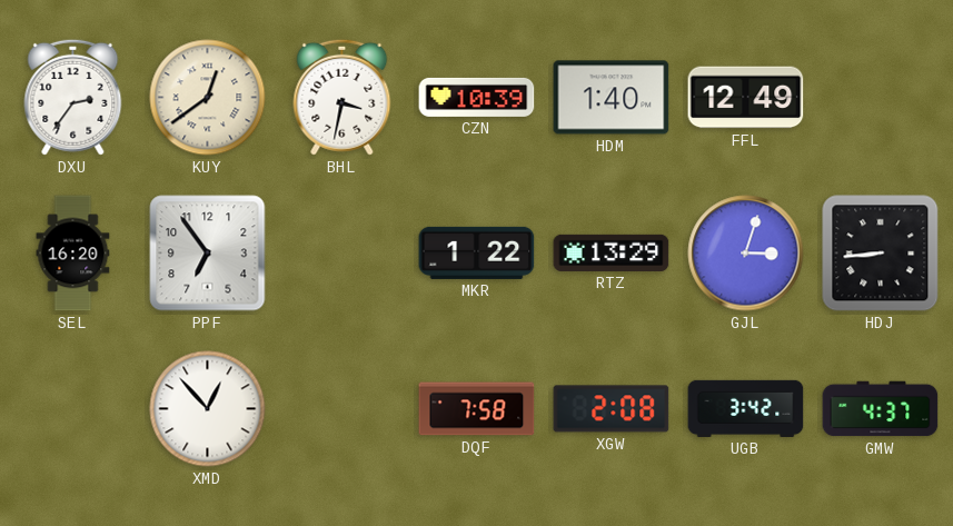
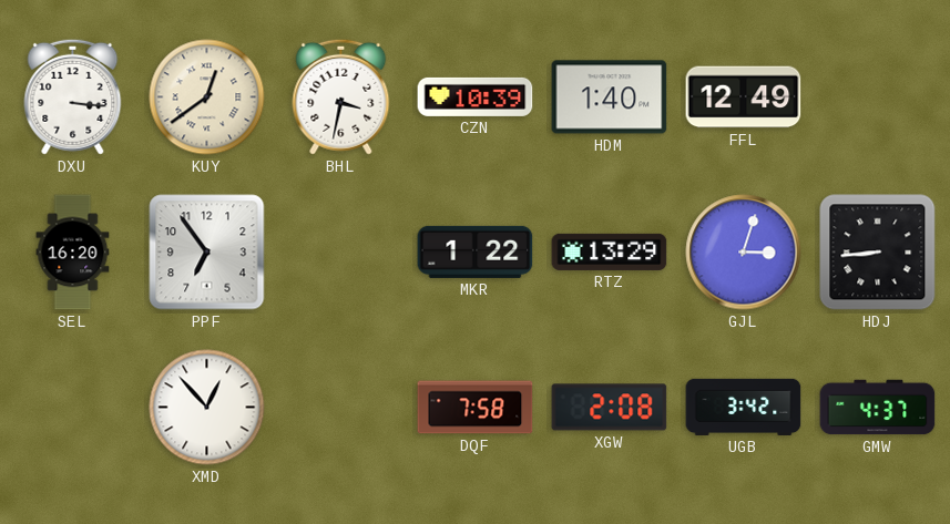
DXU: 2:36 -> 3:16
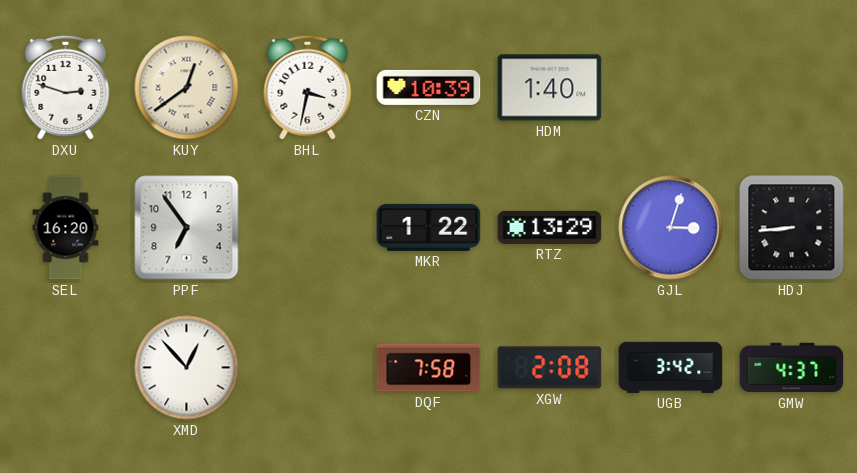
DXU: 3:16 -> 2:48
FFL: 12:49 -> none
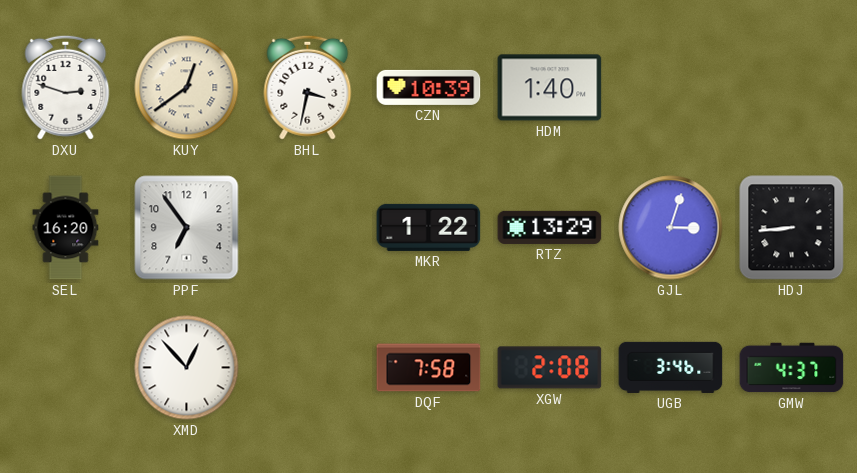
UGB: 3:42 -> 3:46
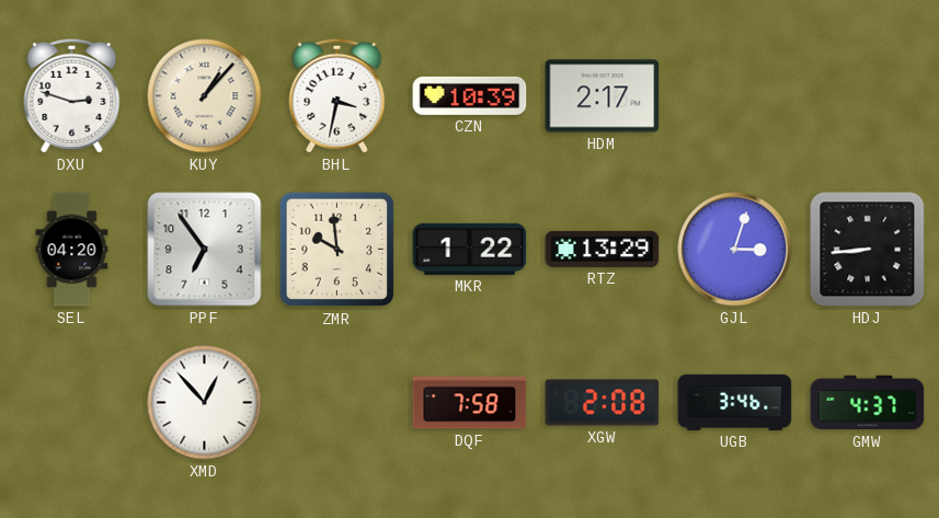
KUY: 12:39 -> 1:07
HDM: 1:40 -> 2:17
SEL: 16:20 -> 04:20
ZMR: none -> 9:59
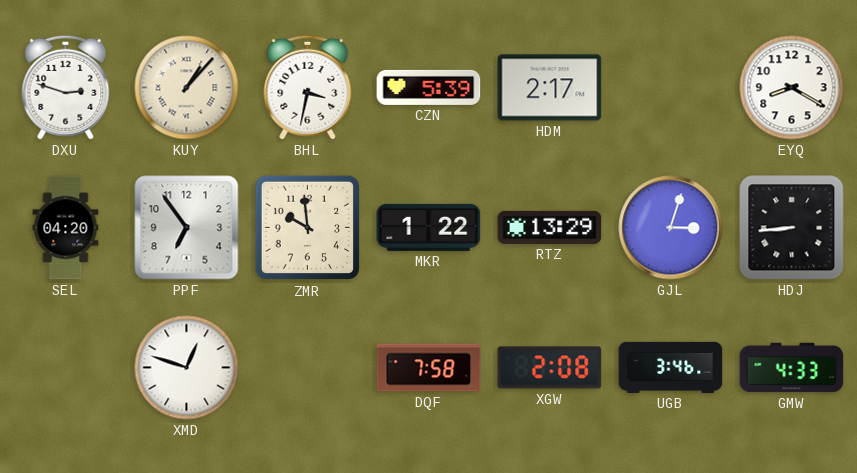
CZN: 10:39 -> 5:39
EYQ: none -> 8:20
XMD: 12:53 -> 12:48
GMW: 4:37 -> 4:33
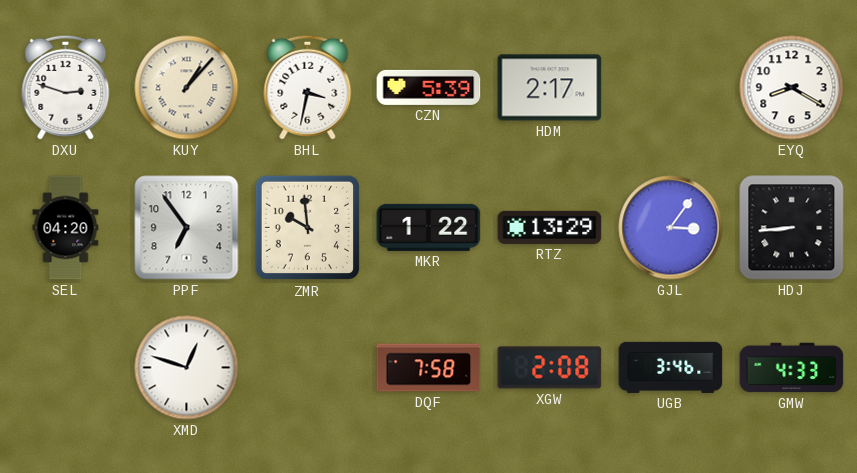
GJL: 3:03 -> 3:06
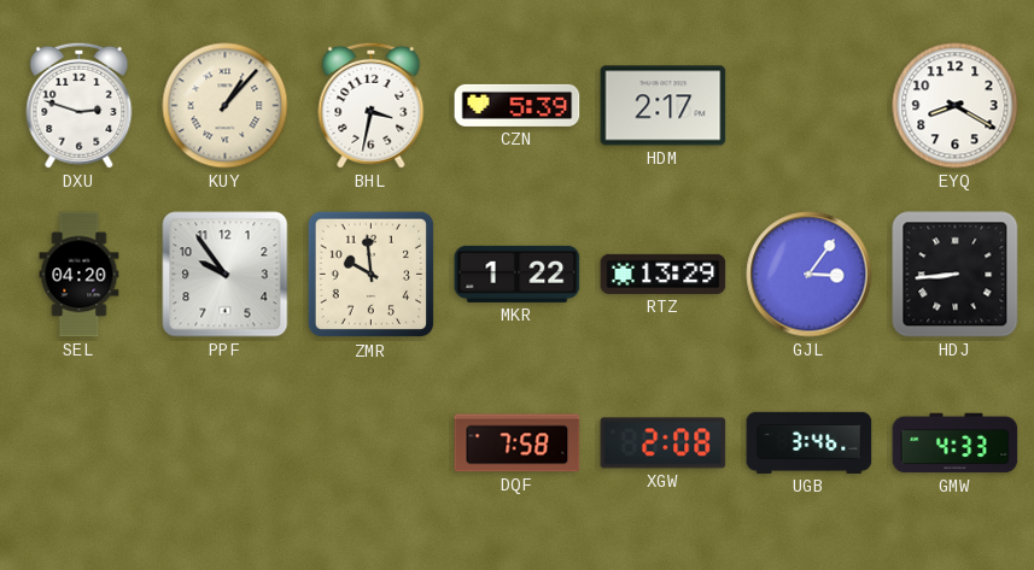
PPF: 6:54 -> 9:54
XMD: 12:48 -> none
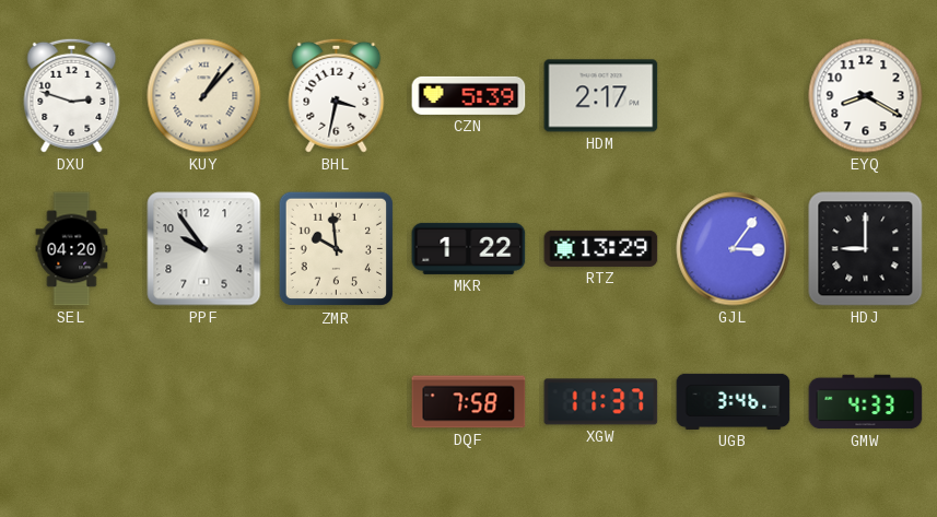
HDJ: 8:44 -> 9:00
XGW: 2:08 -> 11:37
